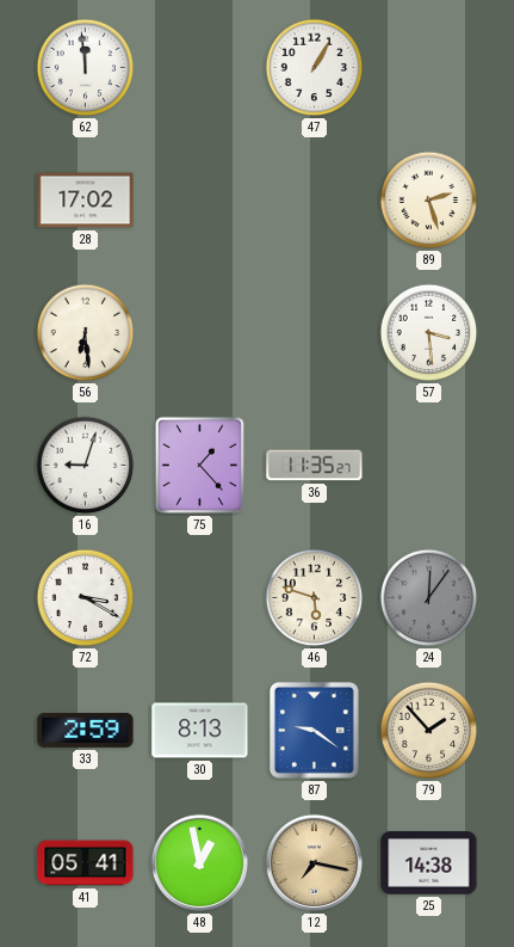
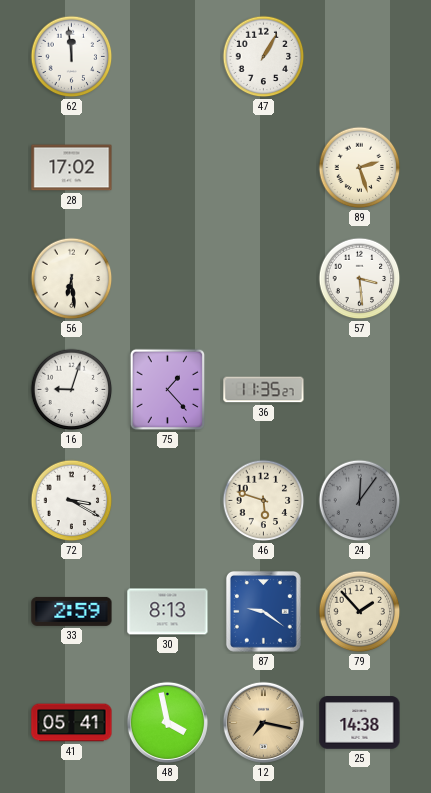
48: 12:58 -> 3:58
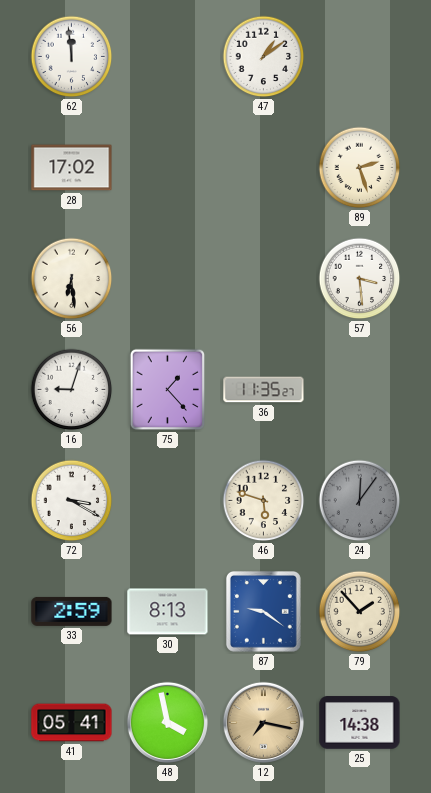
47: 1:05 -> 1:09
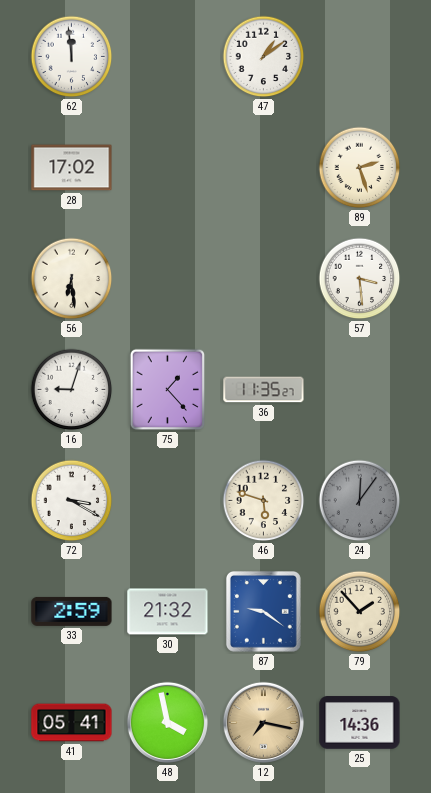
30: 8:13 -> 21:32
25: 14:38 -> 14:36
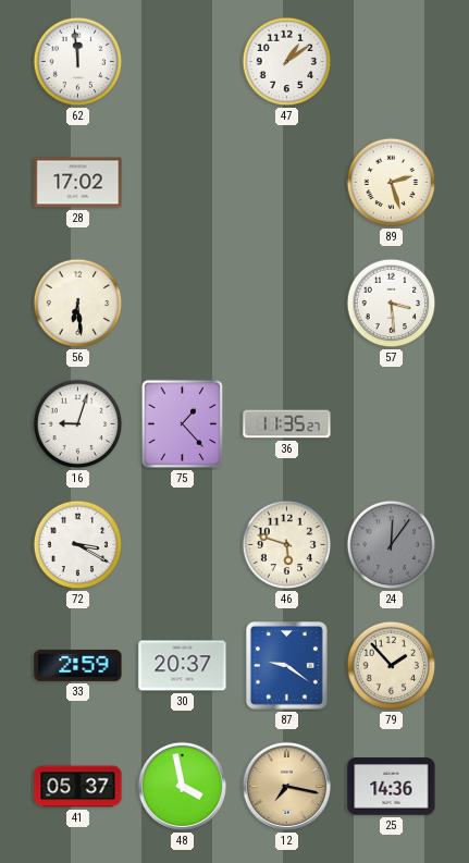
30: 21:32 -> 20:37
41: 05:41 -> 05:37
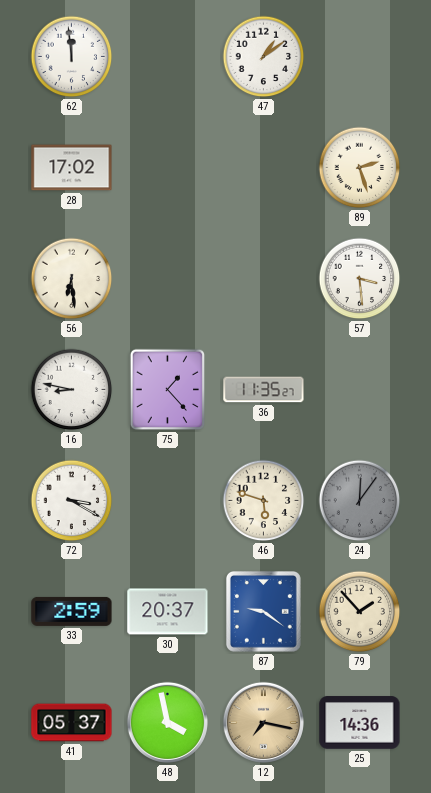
16: 9:03 -> 8:47
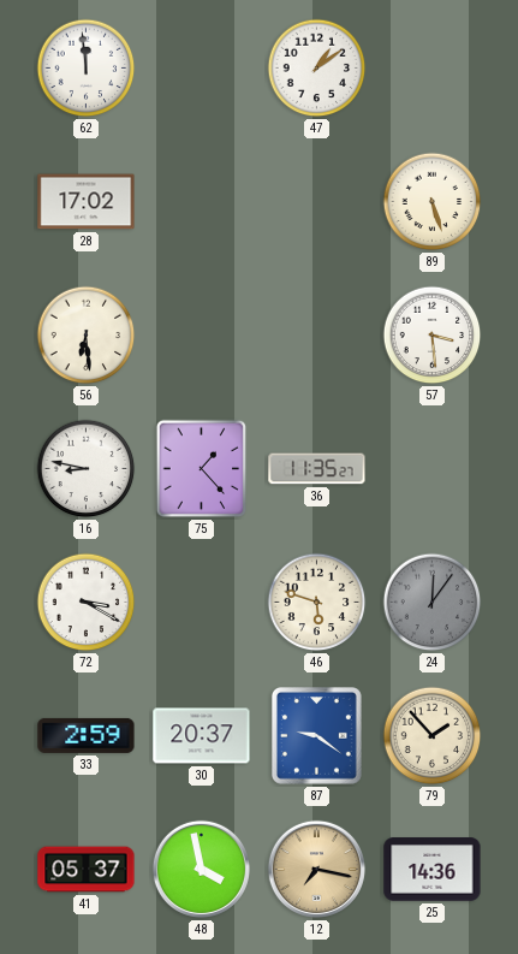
89: 2:27 -> 5:27
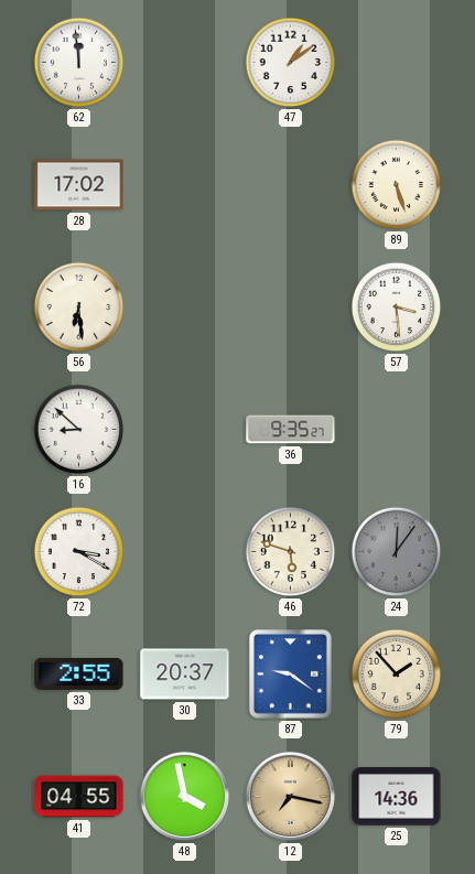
16: 8:47 -> 8:52
75: 1:23 -> none
36: 11:35 -> 9:35
33: 2:59 -> 2:55
41: 05:37 -> 04:55
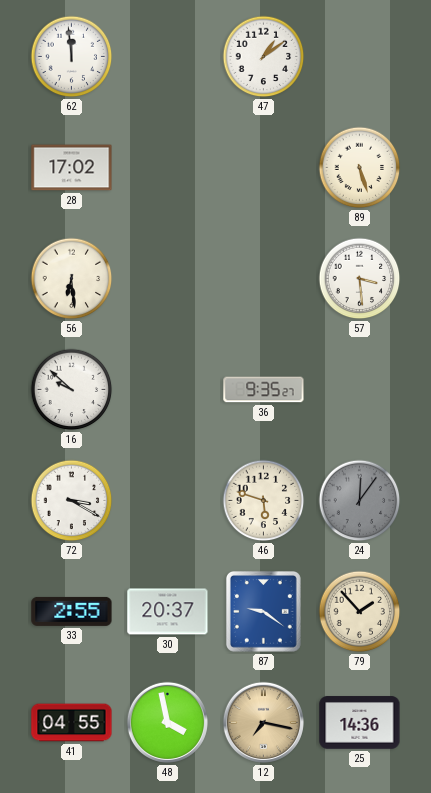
16: 8:52 -> 9:52
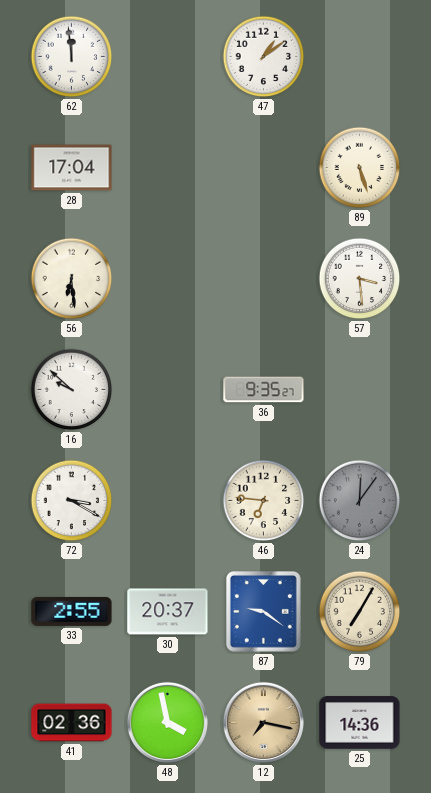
28: 17:02 -> 17:04
46: 5:48 -> 6:46
79: 1:53 -> 7:05
41: 04:55 -> 02:36
